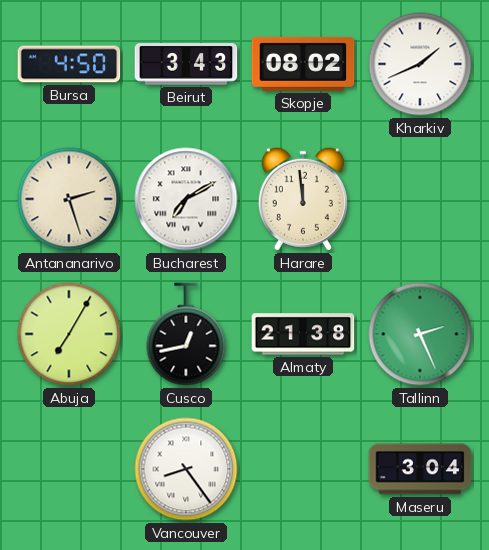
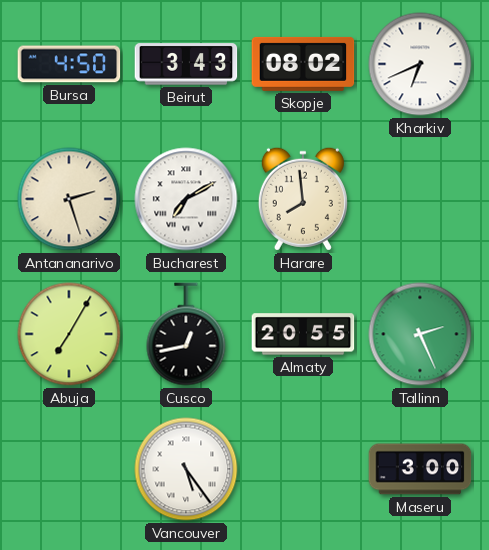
Kharkiv: 1:41 -> 6:41
Harare: 11:59 -> 7:59
Almaty: 21:38 -> 20:55
Vancouver: 8:24 -> 5:24
Maseru: 3:04 -> 3:00
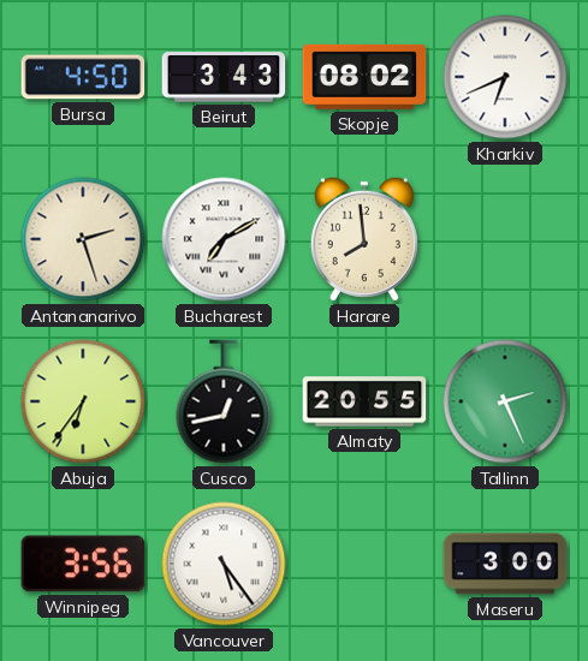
Abuja: 7:05 -> 6:36
Winnipeg: none -> 3:56
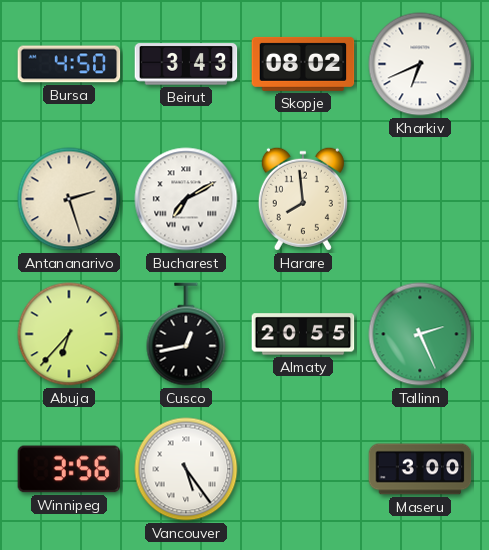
Abuja: 6:36 -> 6:37
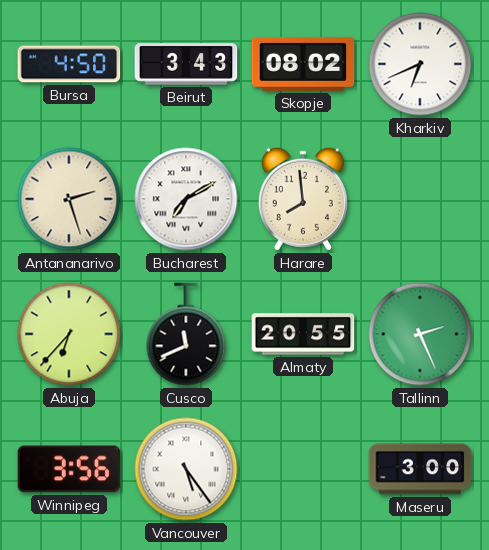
Cusco: 12:43 -> 11:41
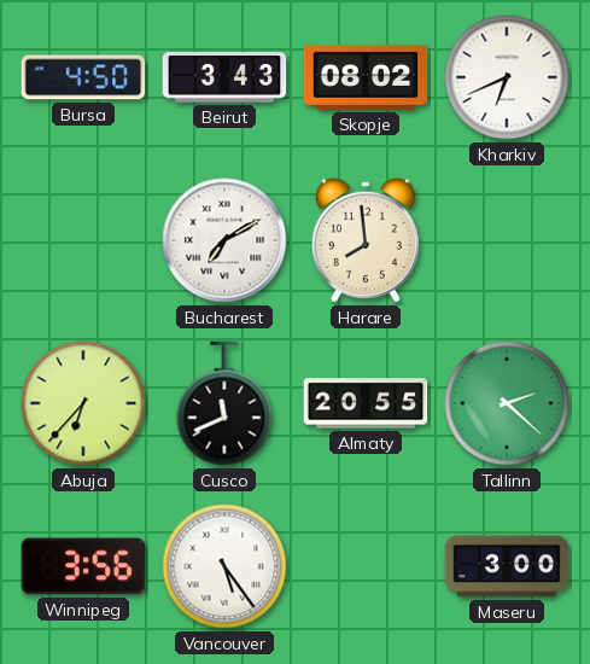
Antananarivo: 2:27 -> none
Tallinn: 2:26 -> 2:22
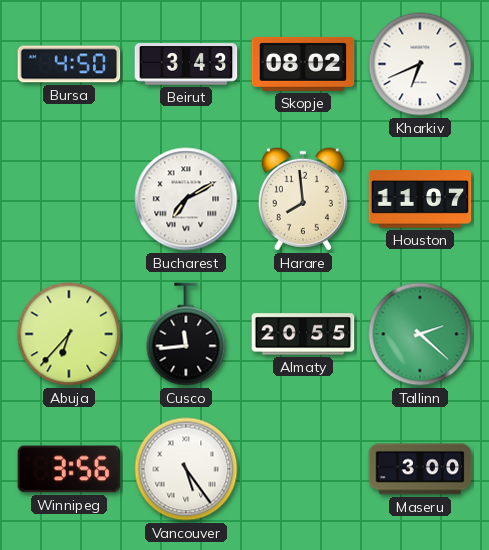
Houston: none -> 11:07
Cusco: 11:41 -> 11:44
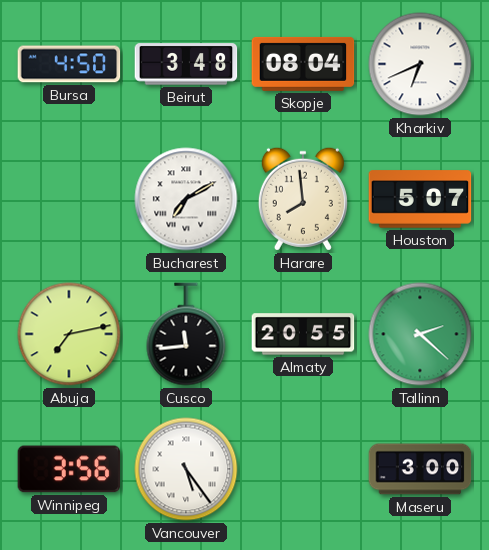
Beirut: 3:43 -> 3:48
Skopje: 08:02 -> 08:04
Houston: 11:07 -> 5:07
Abuja: 6:37 -> 7:13
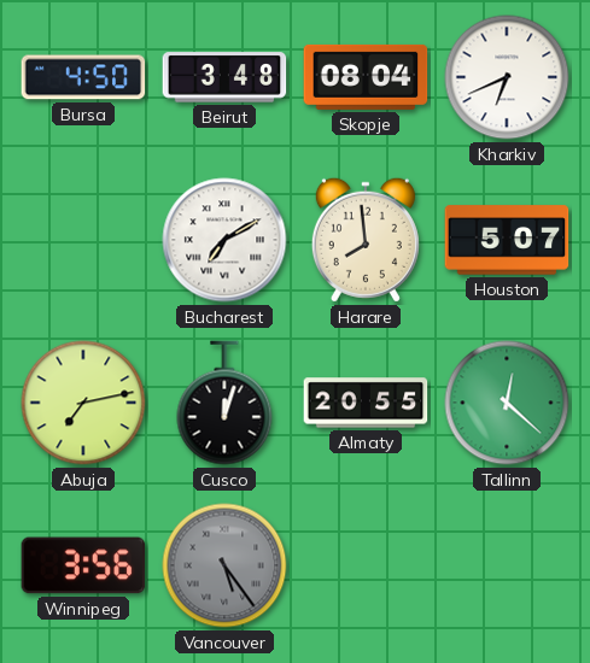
Cusco: 11:44 -> 12:03
Tallinn: 2:22 -> 12:22
Vancouver dial: white -> grey
Maseru: 3:00 -> none
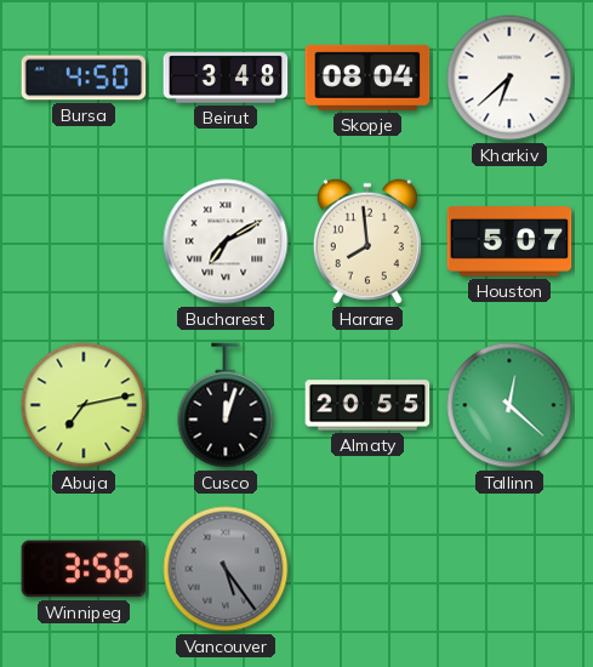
Kharkiv: 6:41 -> 6:38
